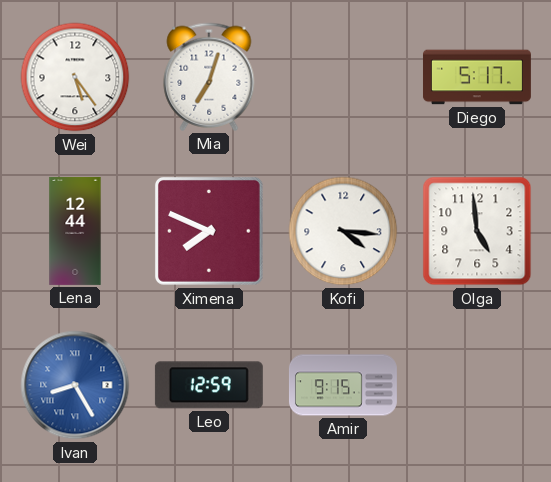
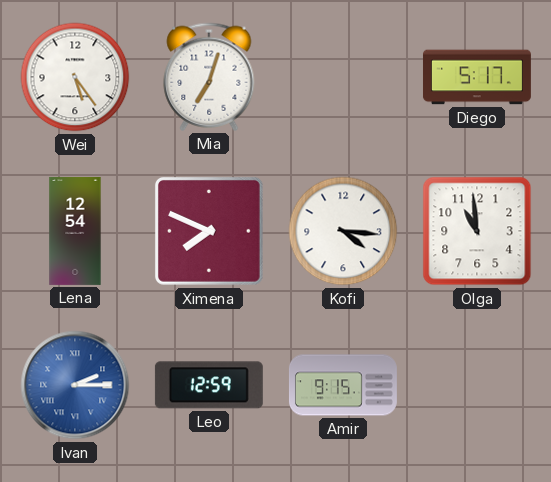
Lena: 12:44 -> 12:54
Olga: 4:59 -> 10:59
Ivan: 8:25 -> 2:15
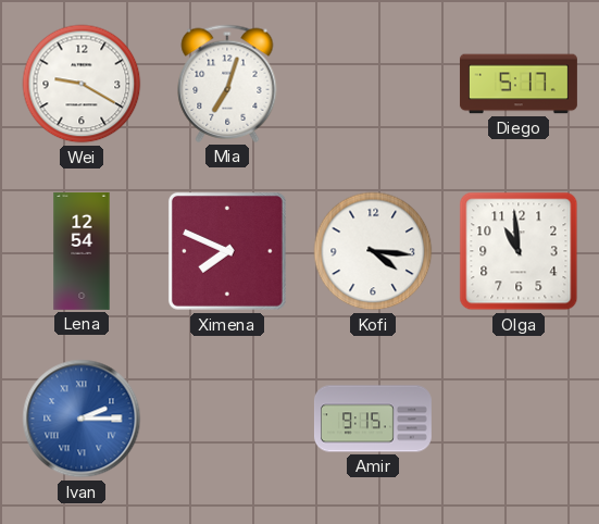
Wei: 5:24 -> 9:20
Leo: 12:59 -> none
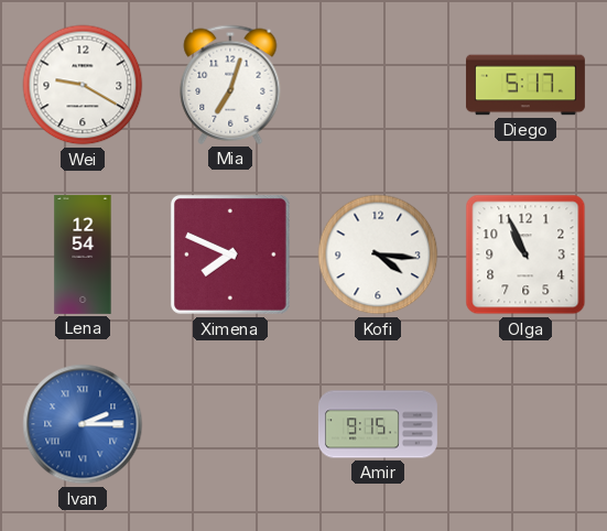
Olga: 10:59 -> 10:56
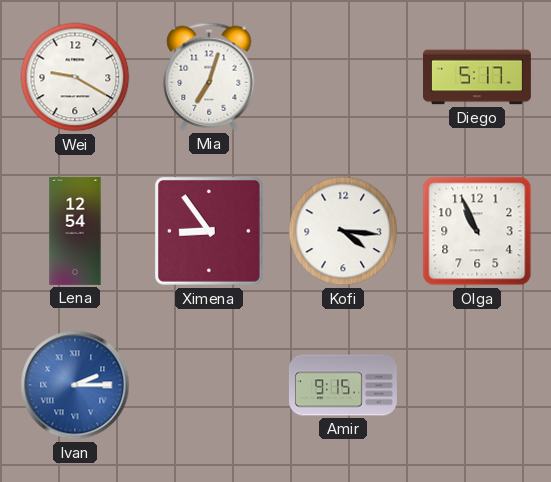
Ximena: 7:49 -> 8:54
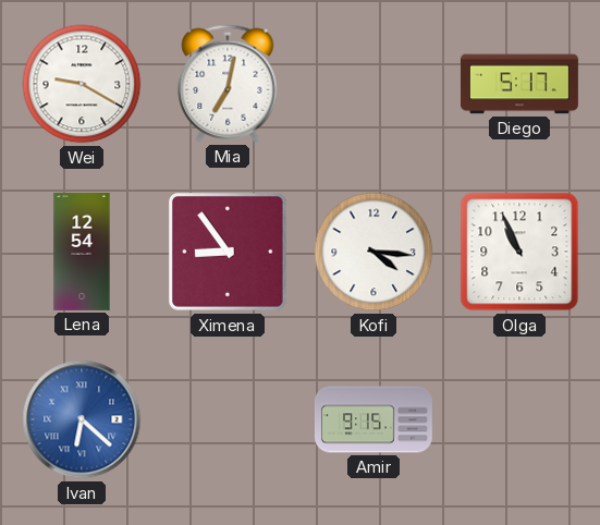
Mia: 7:03 -> 7:02
Ivan: 2:15 -> 6:22
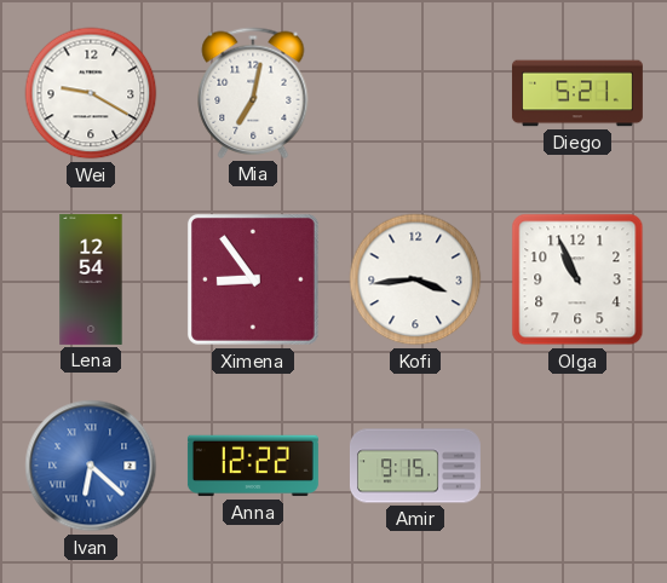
Diego: 5:17 -> 5:21
Kofi: 4:16 -> 3:44
Anna: none -> 12:22
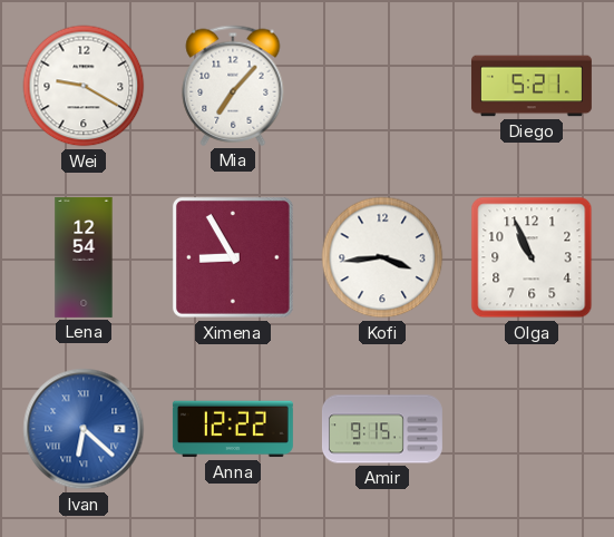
Mia: 7:02 -> 7:07
Ximena: 8:54 -> 8:55
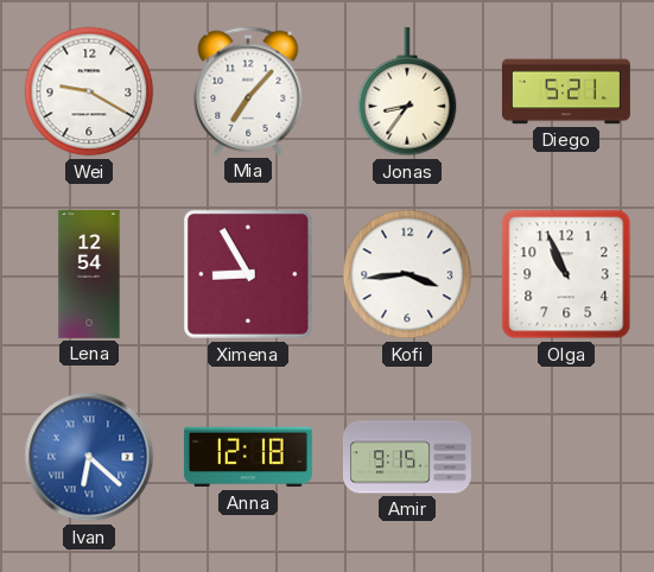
Jonas: none -> 8:36
Anna: 12:22 -> 12:18
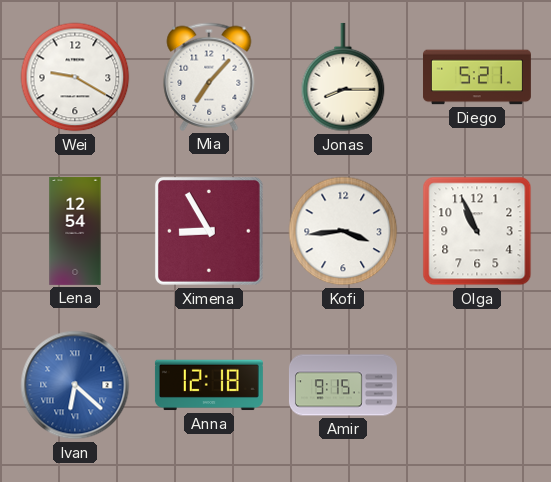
Jonas: 8:36 -> 8:15
